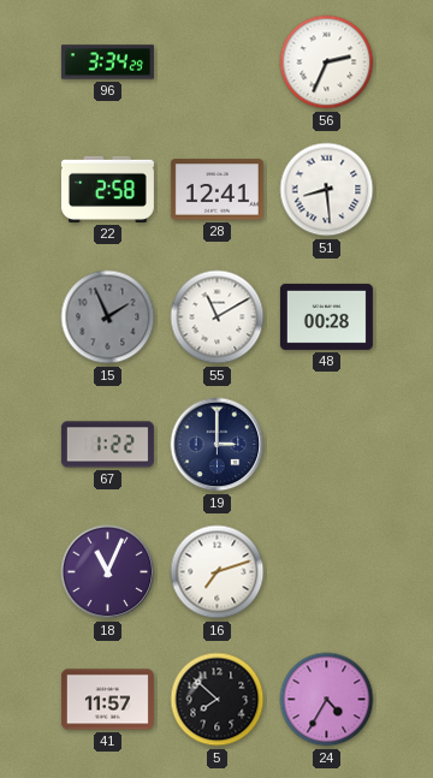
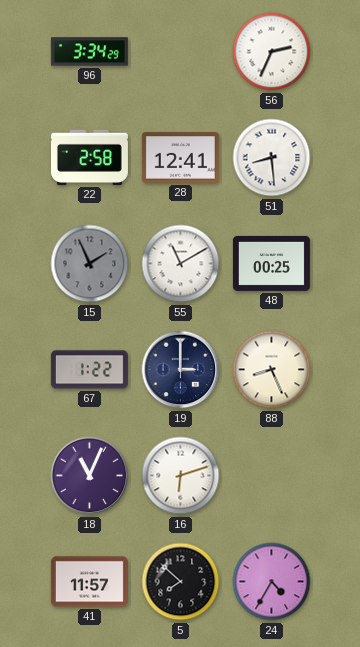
48: 00:28 -> 00:25
88: none -> 8:26
16: 7:12 -> 6:12
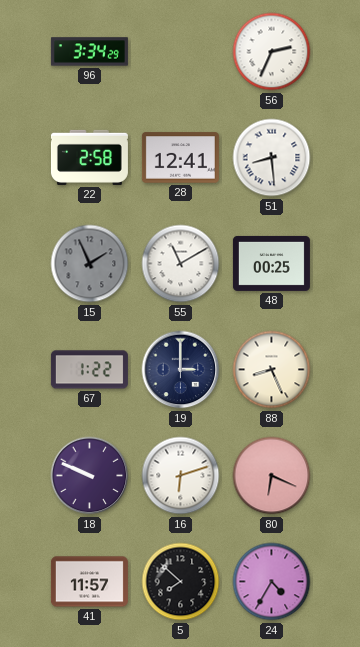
18: 11:04 -> 9:49
80: none -> 6:19
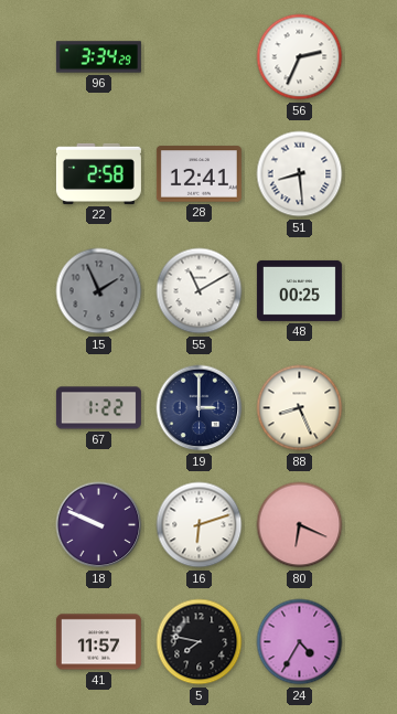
5: 7:52 -> 7:47
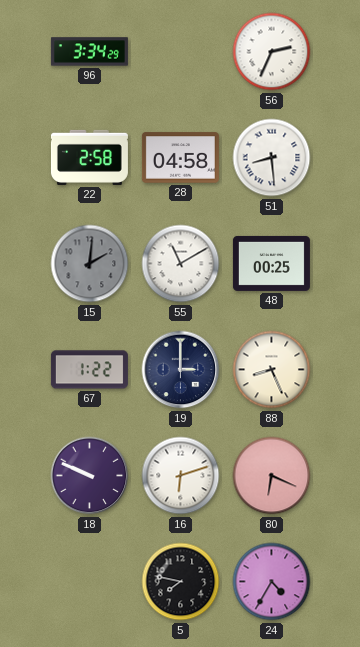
28: 12:41 -> 04:58
15: 1:56 -> 2:01
41: 11:57 -> none
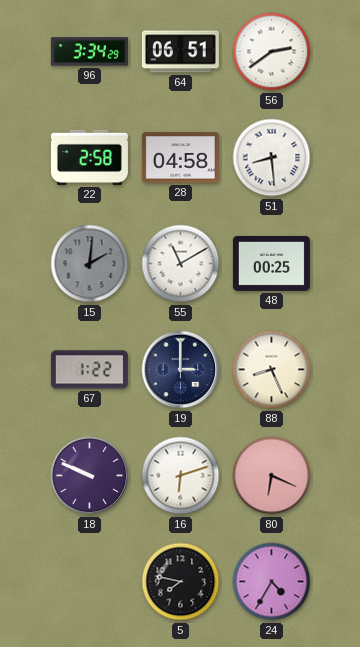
64: none -> 06:51
56: 2:34 -> 2:39
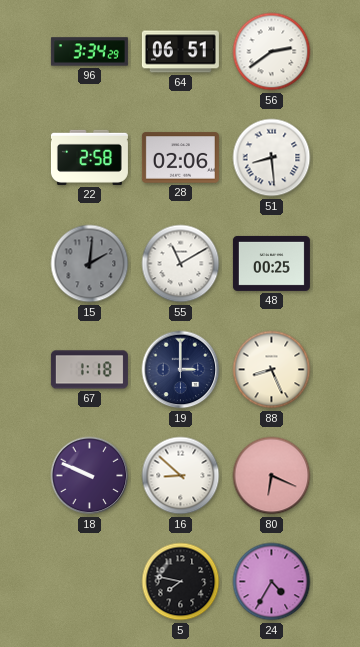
28: 04:58 -> 02:06
67: 1:22 -> 1:18
16: 6:12 -> 8:52
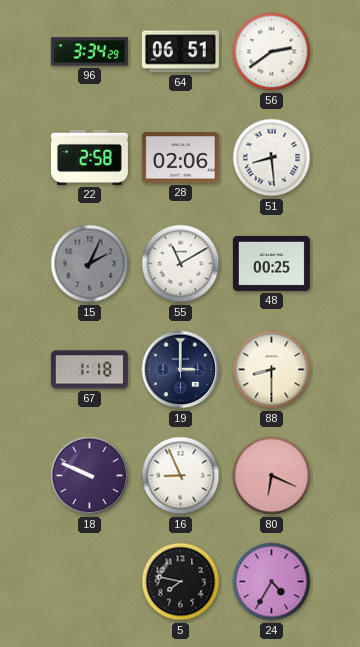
15: 2:01 -> 2:04
88: 8:26 -> 8:30
16: 8:52 -> 8:56
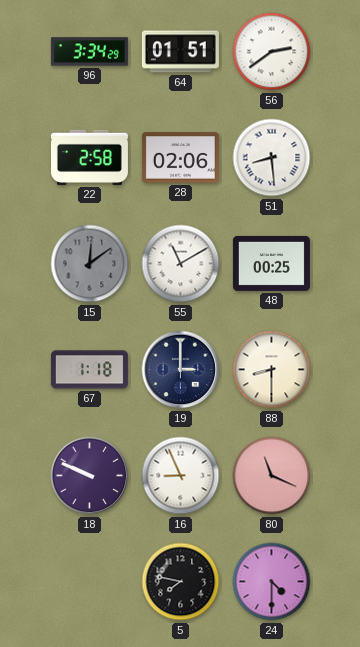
64: 06:51 -> 01:51
15: 2:04 -> 12:09
80: 6:19 -> 11:19
24: 4:35 -> 4:30
